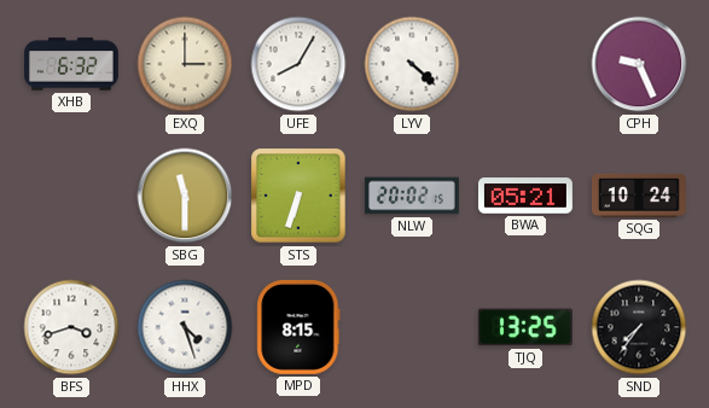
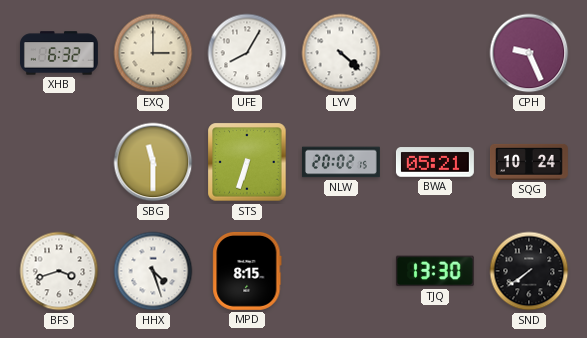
TJQ: 13:25 -> 13:30
SND: 7:36 -> 7:39
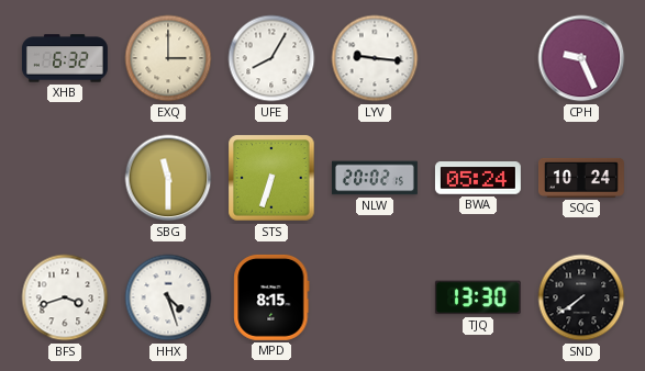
LYV: 4:22 -> 9:16
BWA: 05:21 -> 05:24
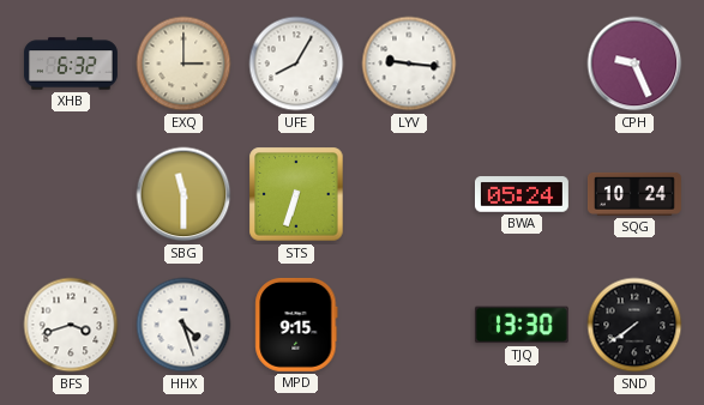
NLW: 20:02 -> none
MPD: 8:15 -> 9:15
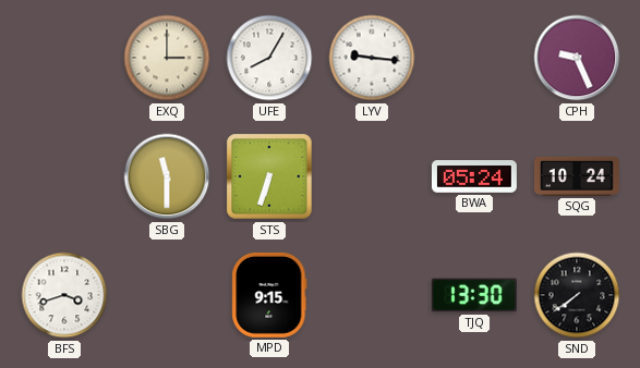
XHB: 6:32 -> none
HHX: 4:27 -> none
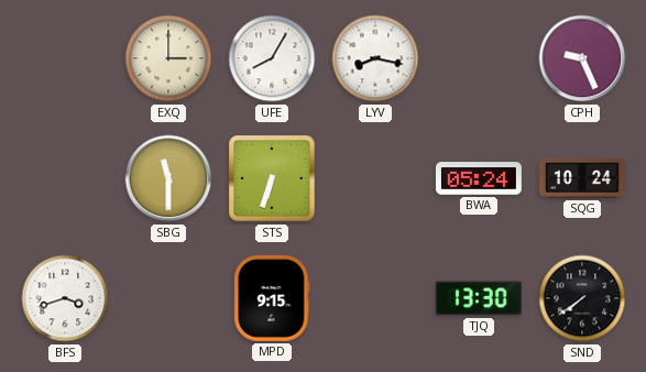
LYV: 9:16 -> 8:17
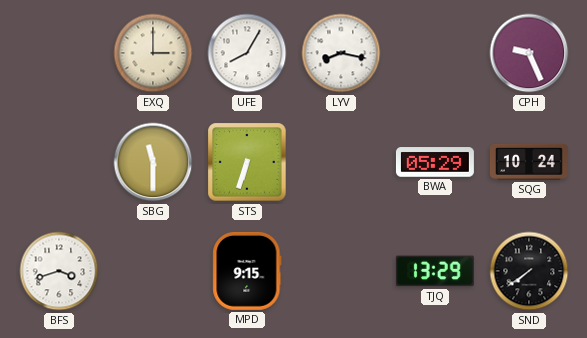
BWA: 05:24 -> 05:29
TJQ: 13:30 -> 13:29
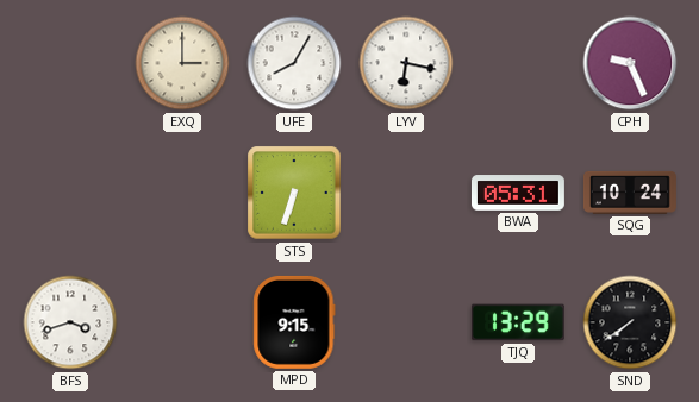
LYV: 8:17 -> 6:17
SBG: 11:30 -> none
BWA: 05:29 -> 05:31
